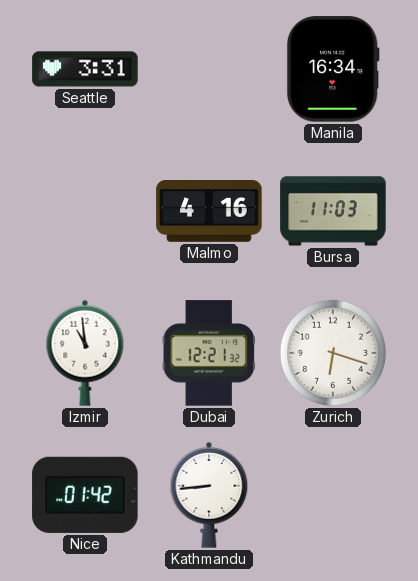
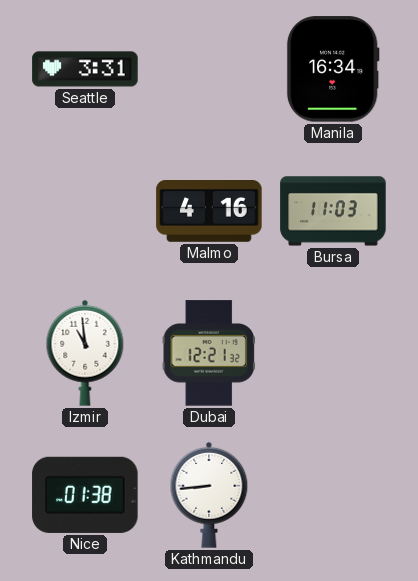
Zurich: 6:18 -> none
Nice: 01:42 -> 01:38
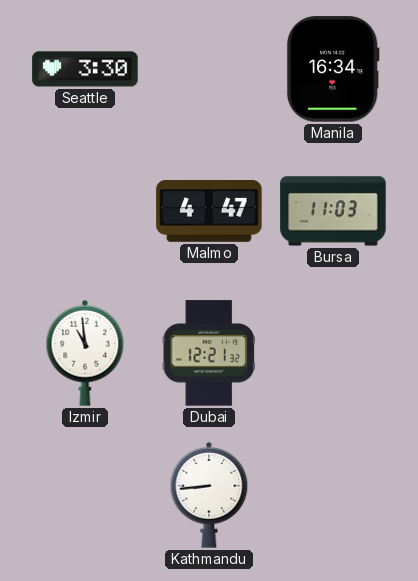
Seattle: 3:31 -> 3:30
Malmo: 4:16 -> 4:47
Nice: 01:38 -> none
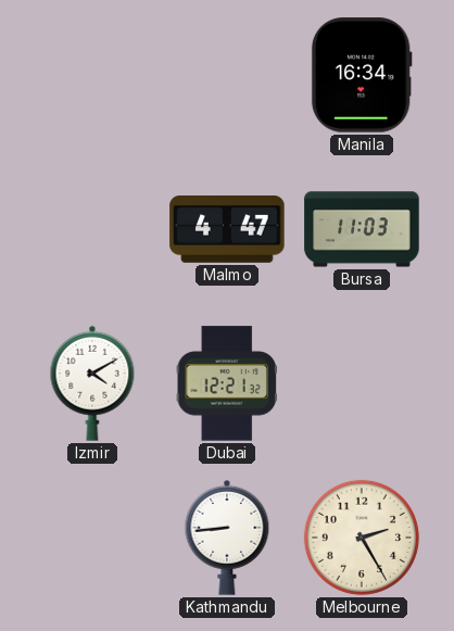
Seattle: 3:30 -> none
Izmir: 10:59 -> 4:10
Melbourne: none -> 2:25
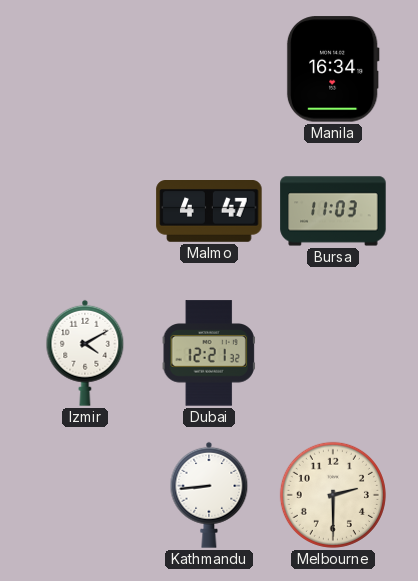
Melbourne: 2:25 -> 2:30
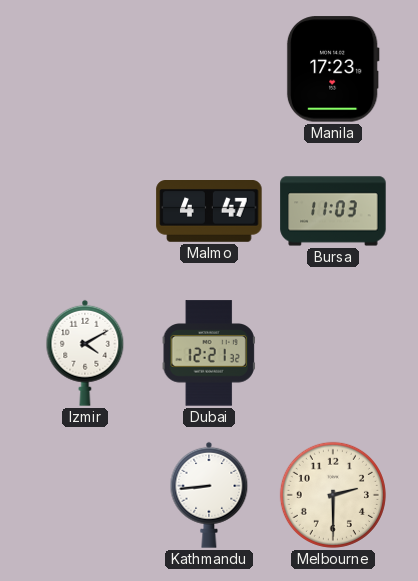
Manila: 16:34 -> 17:23
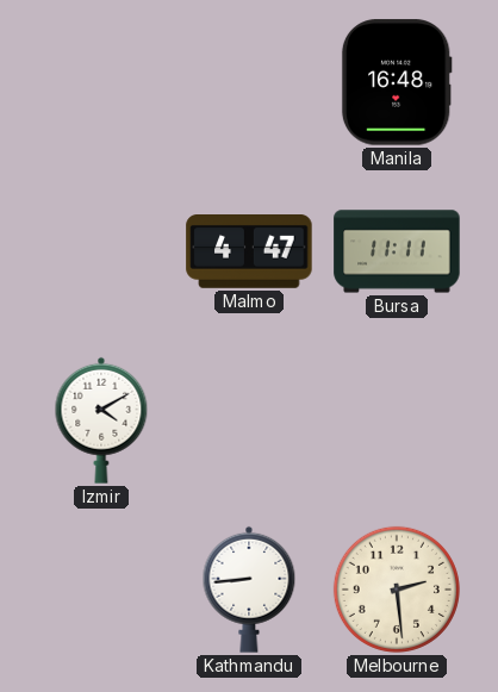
Manila: 17:23 -> 16:48
Bursa: 11:03 -> 11:11
Dubai: 12:21 -> none
Melbourne: 2:30 -> 2:29
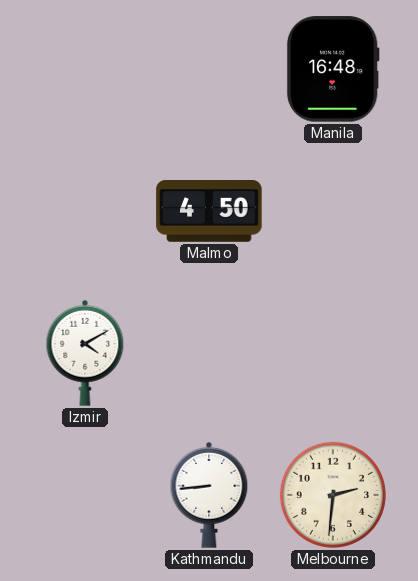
Malmo: 4:47 -> 4:50
Bursa: 11:11 -> none
Melbourne: 2:29 -> 2:31
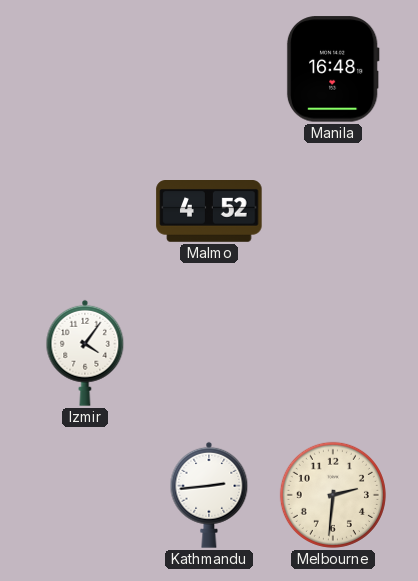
Malmo: 4:50 -> 4:52
Izmir: 4:10 -> 4:06
Kathmandu: 8:44 -> 2:44
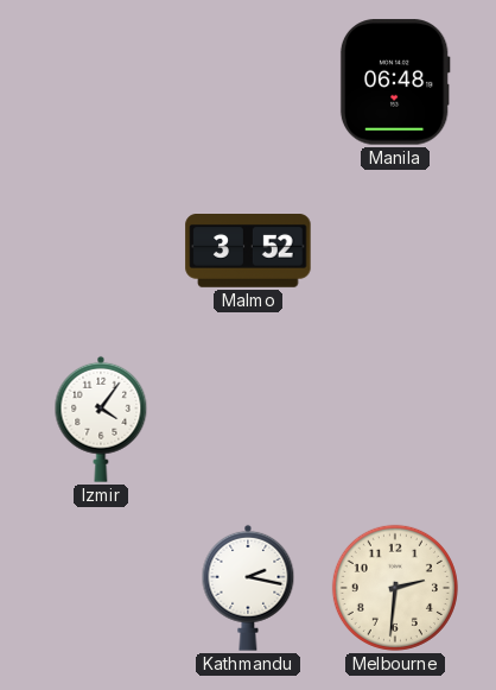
Manila: 16:48 -> 06:48
Malmo: 4:52 -> 3:52
Kathmandu: 2:44 -> 2:17
